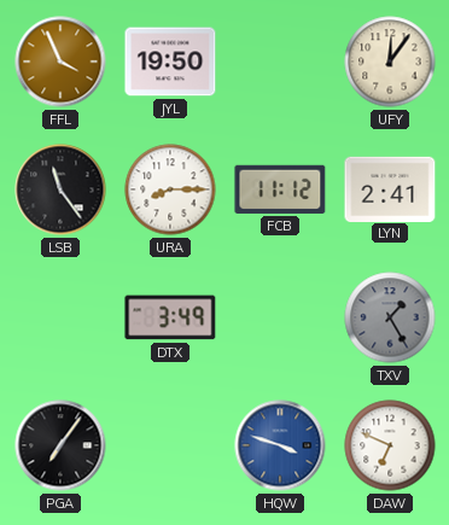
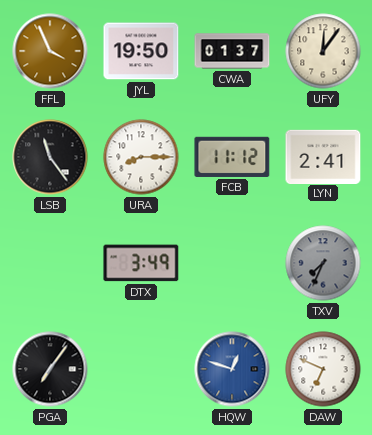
CWA: none -> 01:37
TXV: 1:25 -> 7:34
HQW: 3:48 -> 12:48
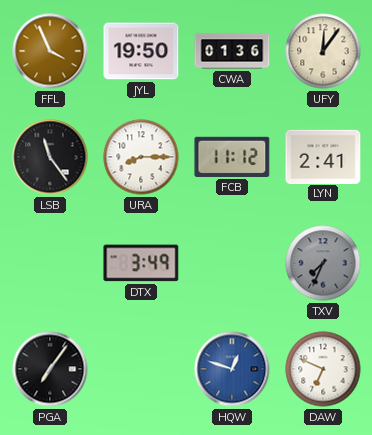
CWA: 01:37 -> 01:36
